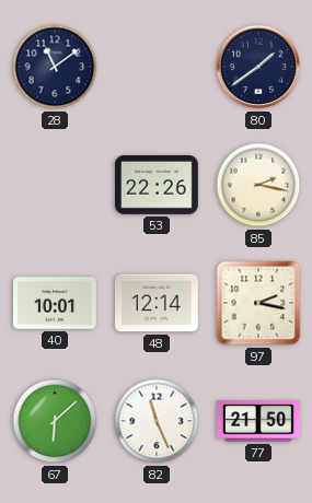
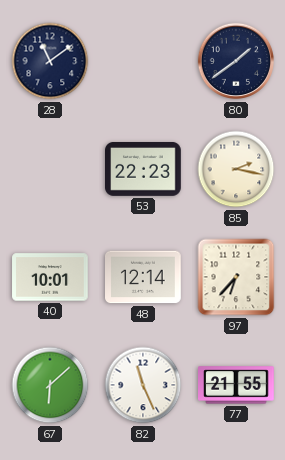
53: 22:26 -> 22:23
97: 2:17 -> 6:37
77: 21:50 -> 21:55
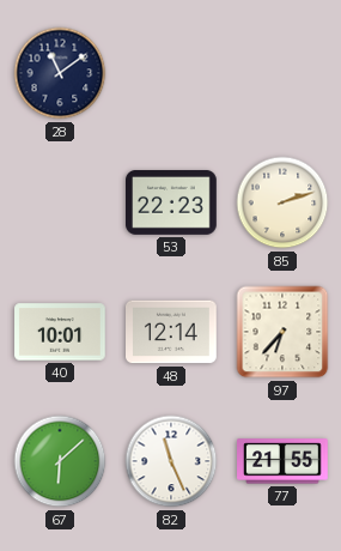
80: 1:39 -> none
85: 2:17 -> 2:12
